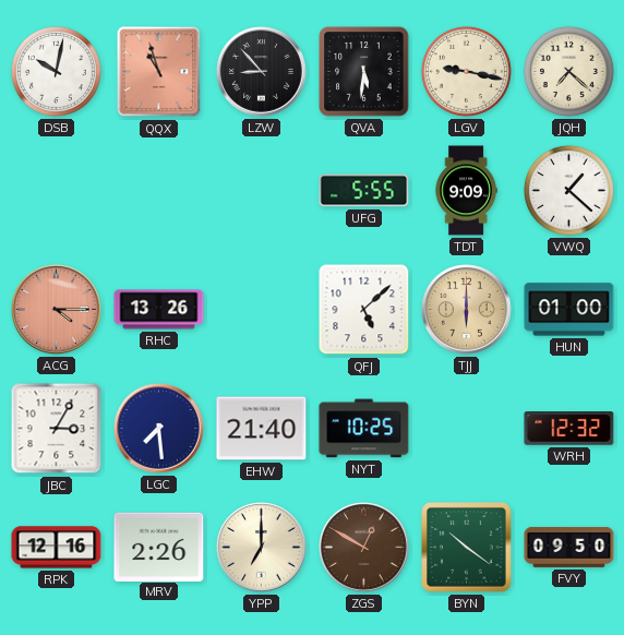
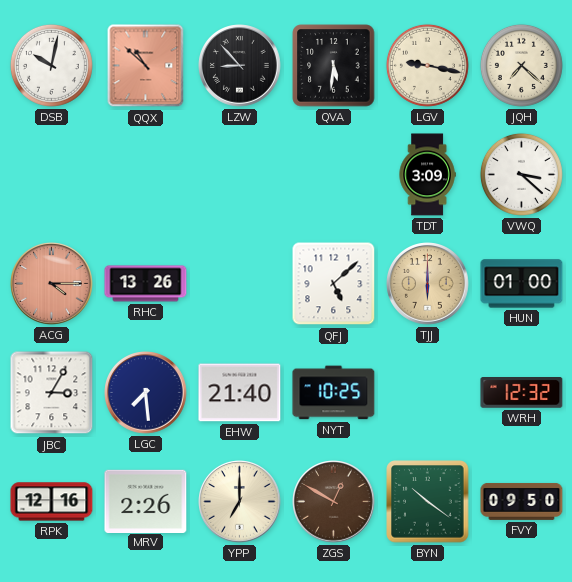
QQX: 10:57 -> 10:52
UFG: 5:55 -> none
TDT: 9:09 -> 3:09
VWQ: 1:22 -> 3:22
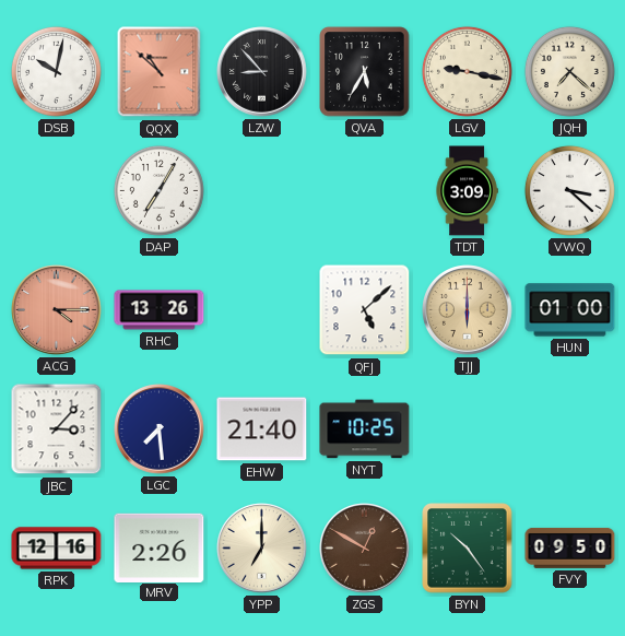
QVA: 5:31 -> 5:35
DAP: none -> 7:05
JBC: 3:05 -> 3:07
WRH: 12:32 -> none
BYN: 10:21 -> 10:24
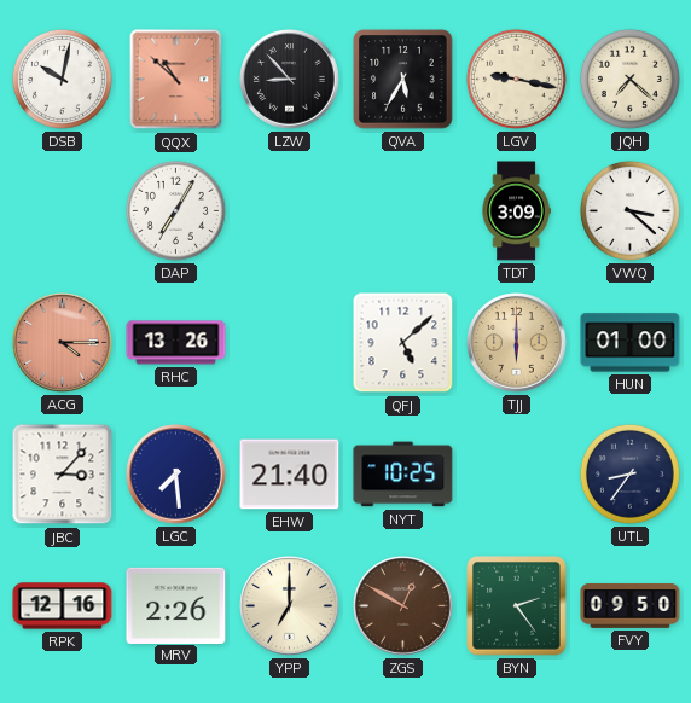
UTL: none -> 8:36
BYN: 10:24 -> 2:24
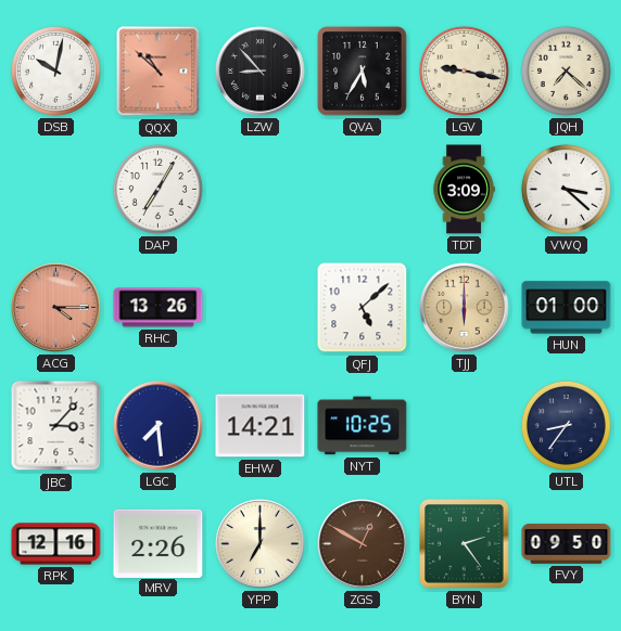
EHW: 21:40 -> 14:21
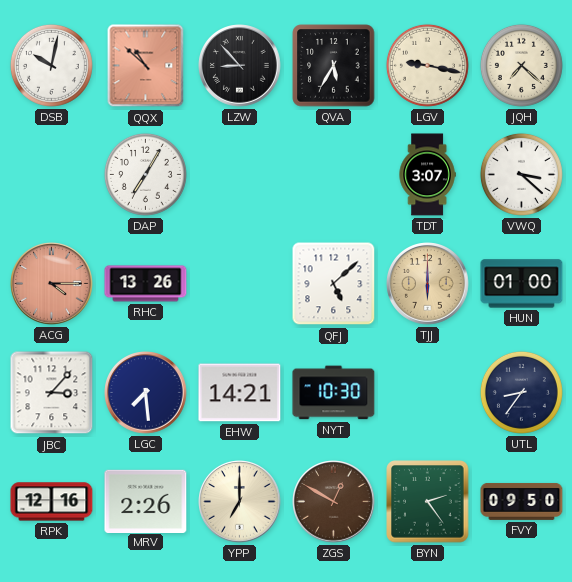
TDT: 3:09 -> 3:07
NYT: 10:25 -> 10:30
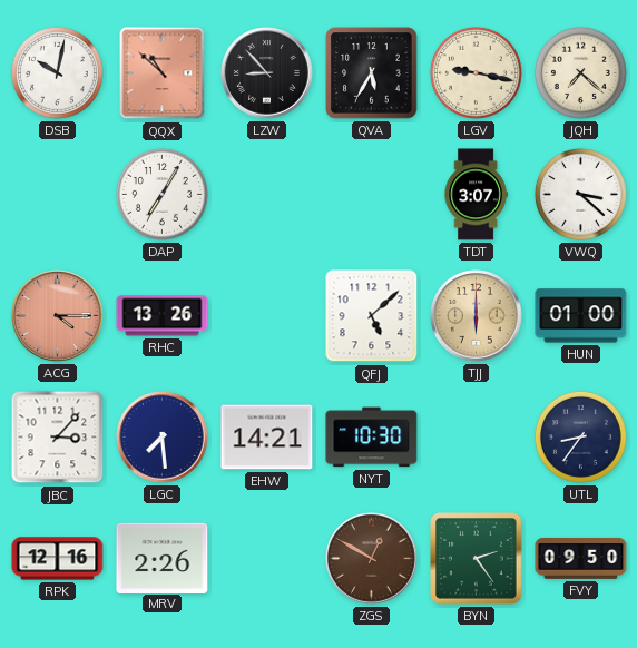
YPP: 7:00 -> none
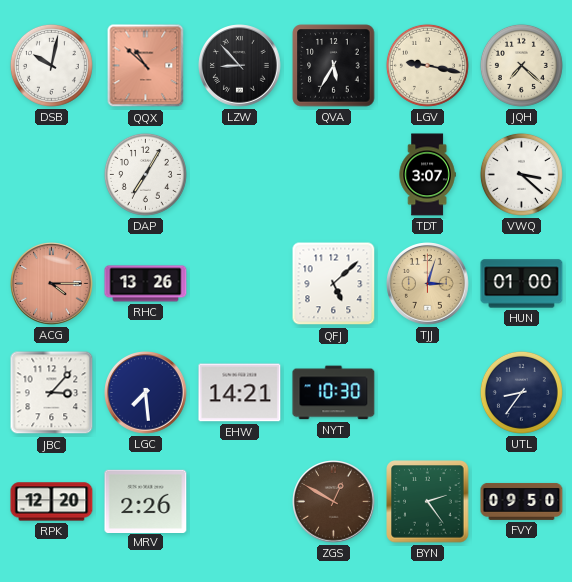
TJJ: 6:00 -> 3:03
RPK: 12:16 -> 12:20
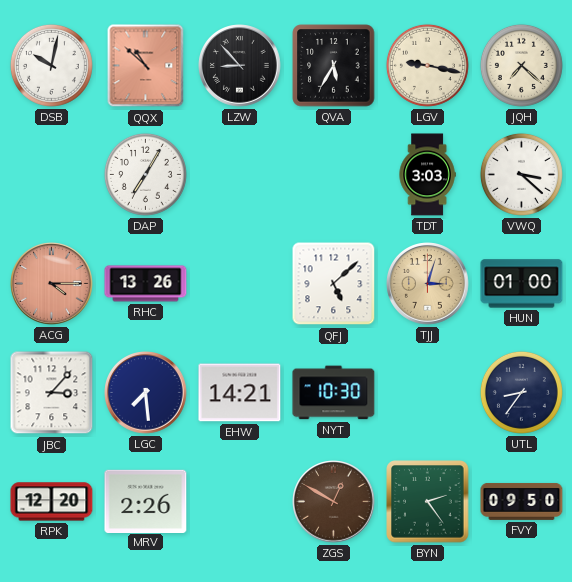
TDT: 3:07 -> 3:03
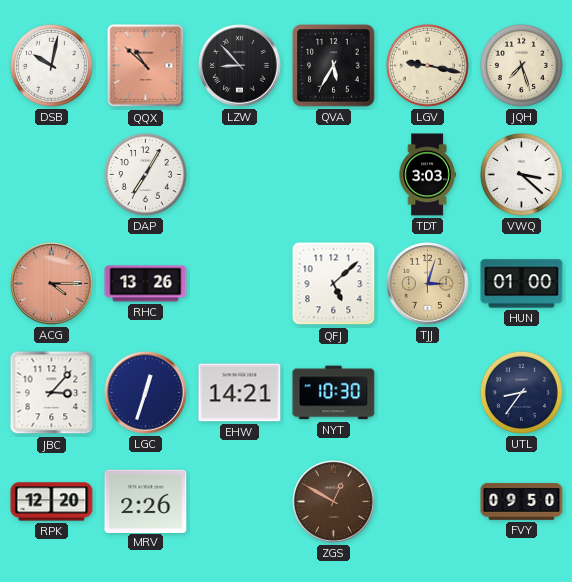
JQH: 7:22 -> 7:27
LGC: 7:29 -> 12:33
BYN: 2:24 -> none
